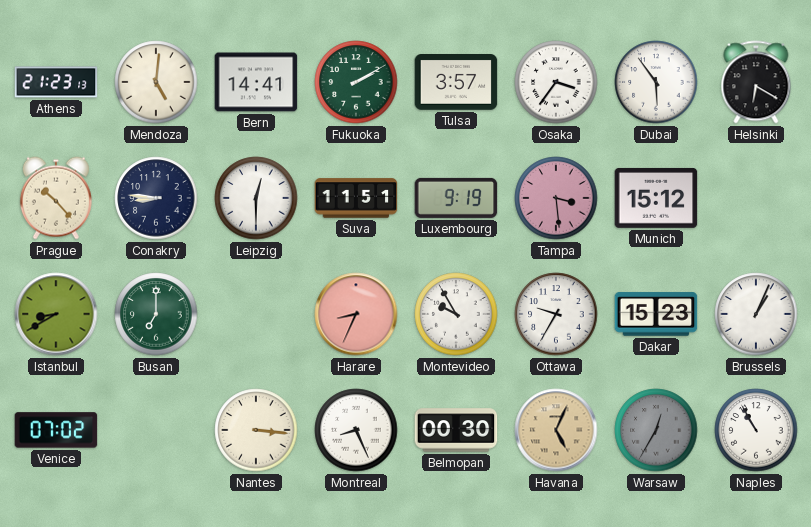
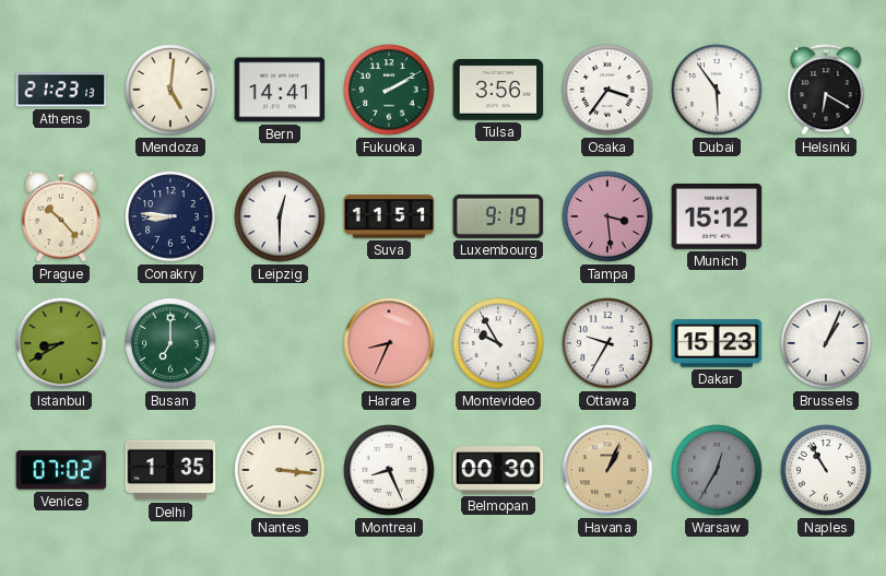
Tulsa: 3:57 -> 3:56
Delhi: none -> 1:35
Havana: 5:04 -> 1:04
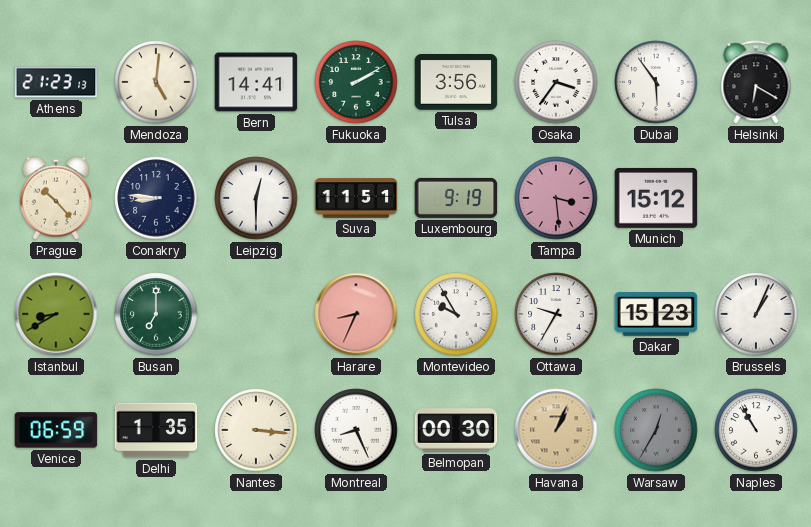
Venice: 07:02 -> 06:59
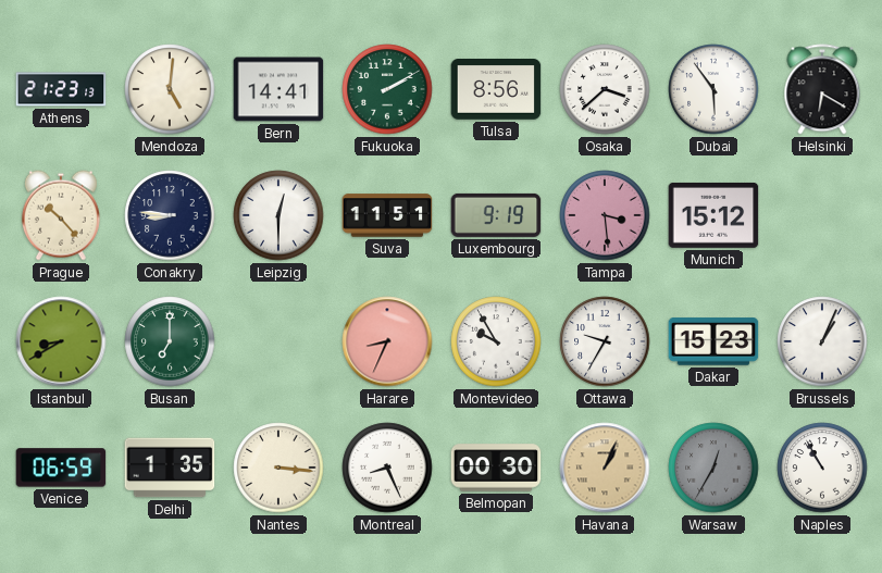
Tulsa: 3:56 -> 8:56
Osaka: 3:36 -> 3:38
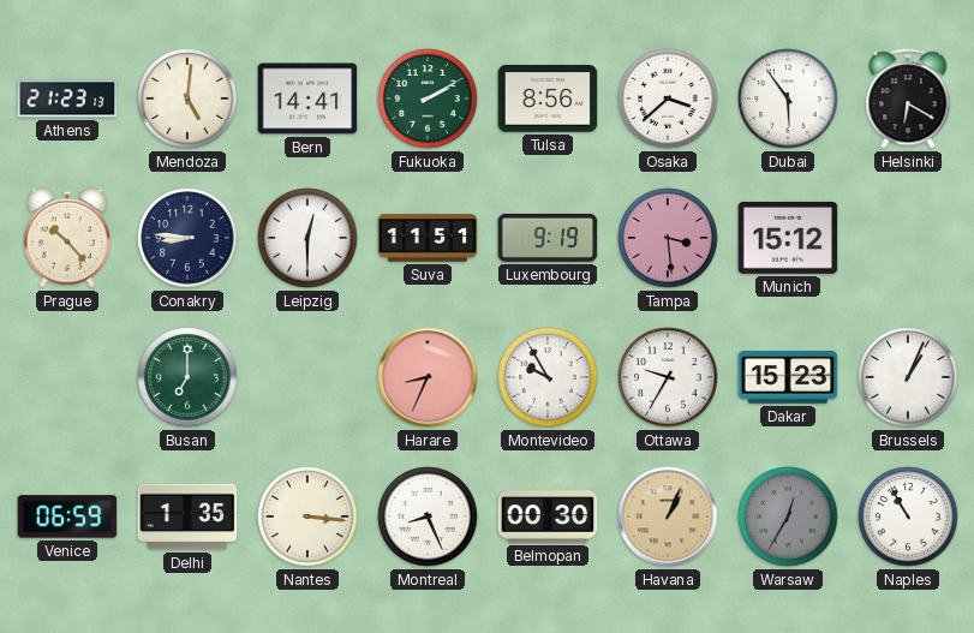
Istanbul: 8:40 -> none
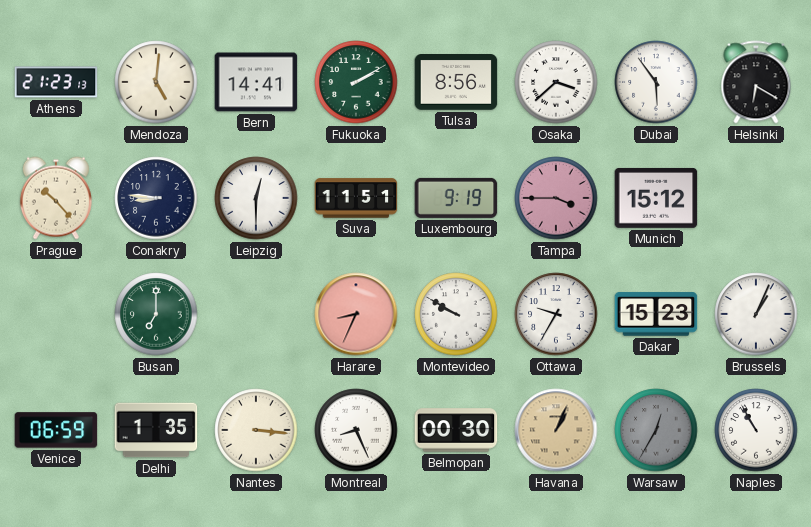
Tampa: 3:29 -> 3:45
Montevideo: 9:55 -> 9:50
